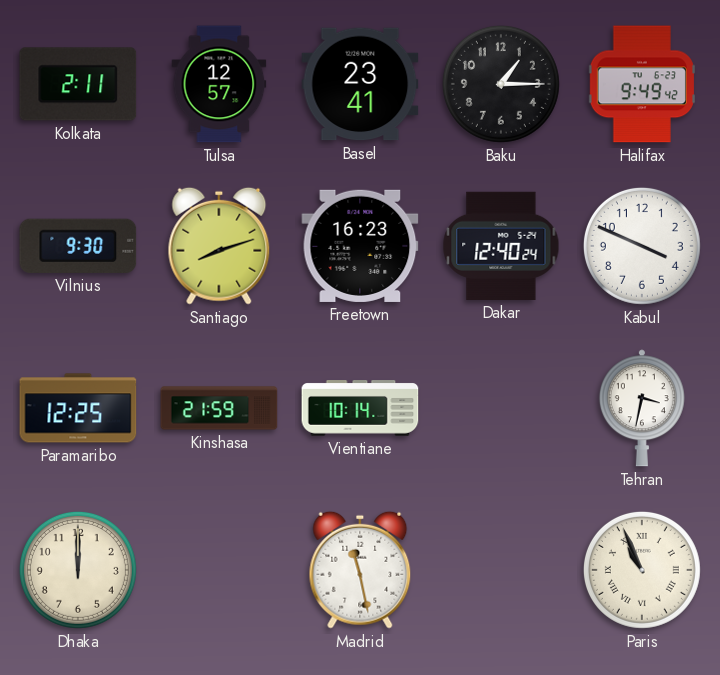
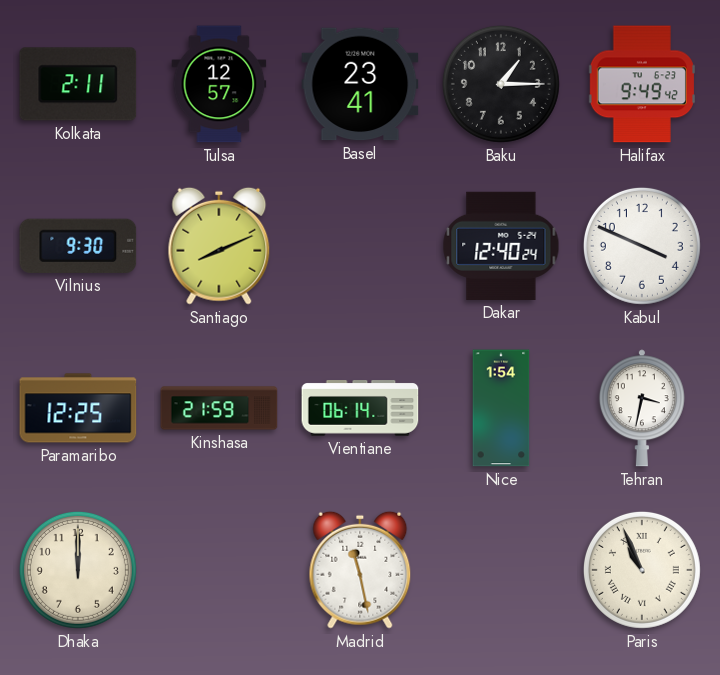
Santiago: 8:12 -> 8:11
Freetown: 16:23 -> none
Vientiane: 10:14 -> 06:14
Nice: none -> 1:54
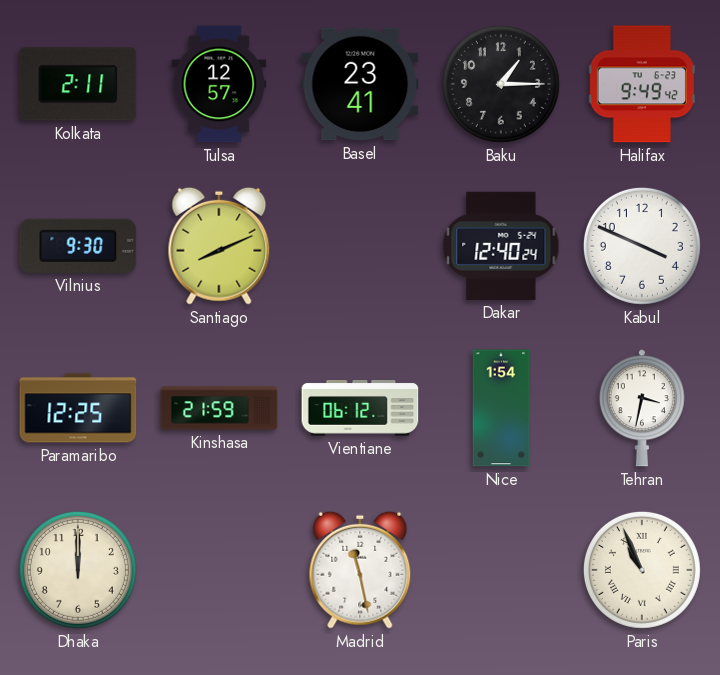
Vientiane: 06:14 -> 06:12
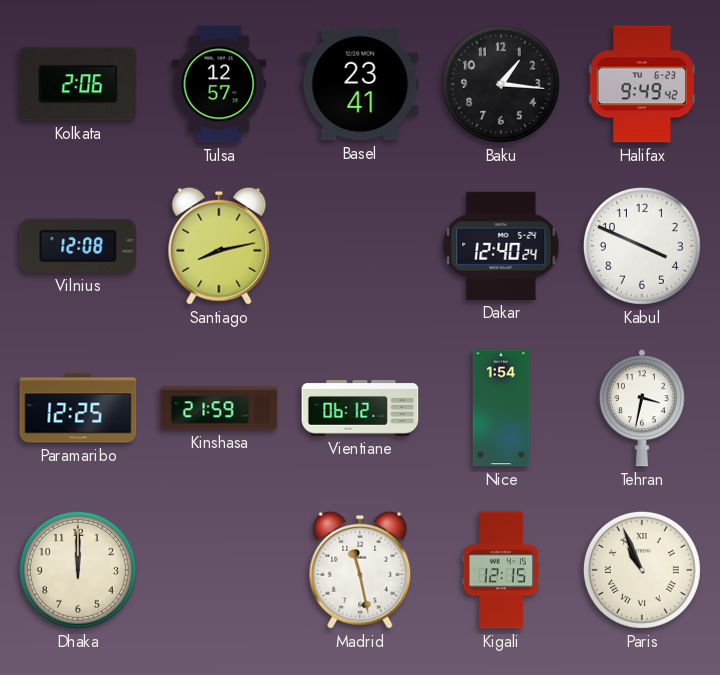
Kolkata: 2:11 -> 2:06
Baku: 1:15 -> 1:16
Vilnius: 9:30 -> 12:08
Santiago: 8:11 -> 8:13
Kigali: none -> 12:15
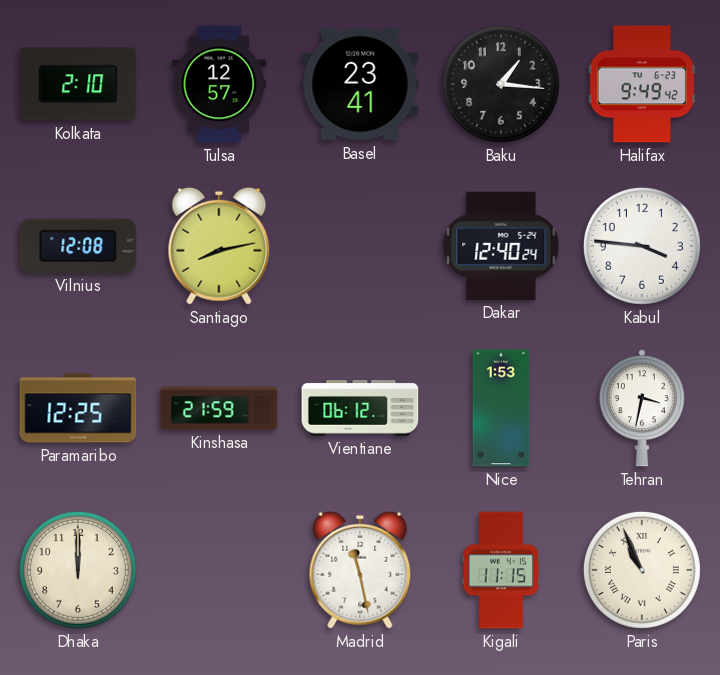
Kolkata: 2:06 -> 2:10
Kabul: 3:49 -> 3:46
Nice: 1:54 -> 1:53
Kigali: 12:15 -> 11:15
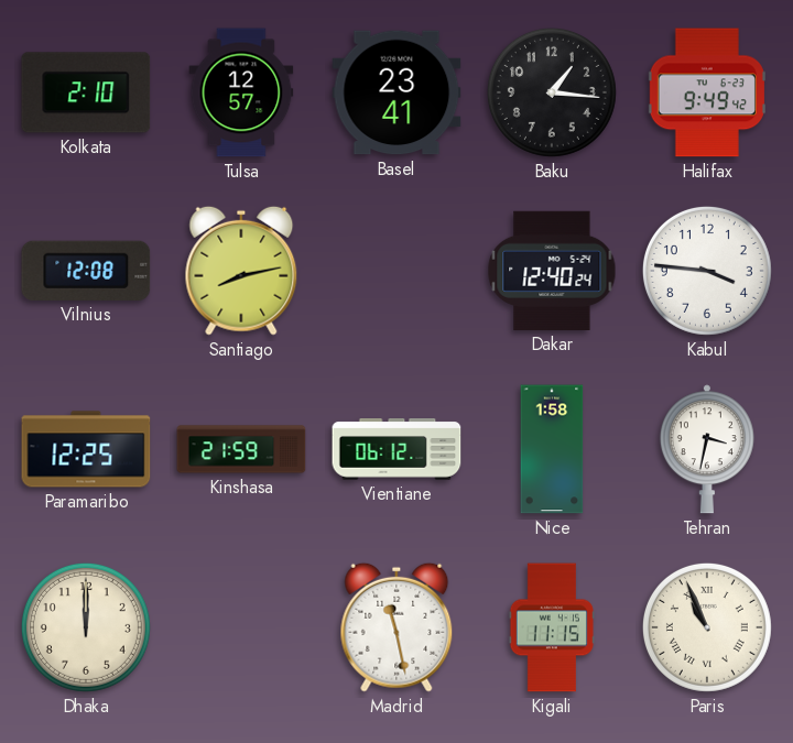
Nice: 1:53 -> 1:58
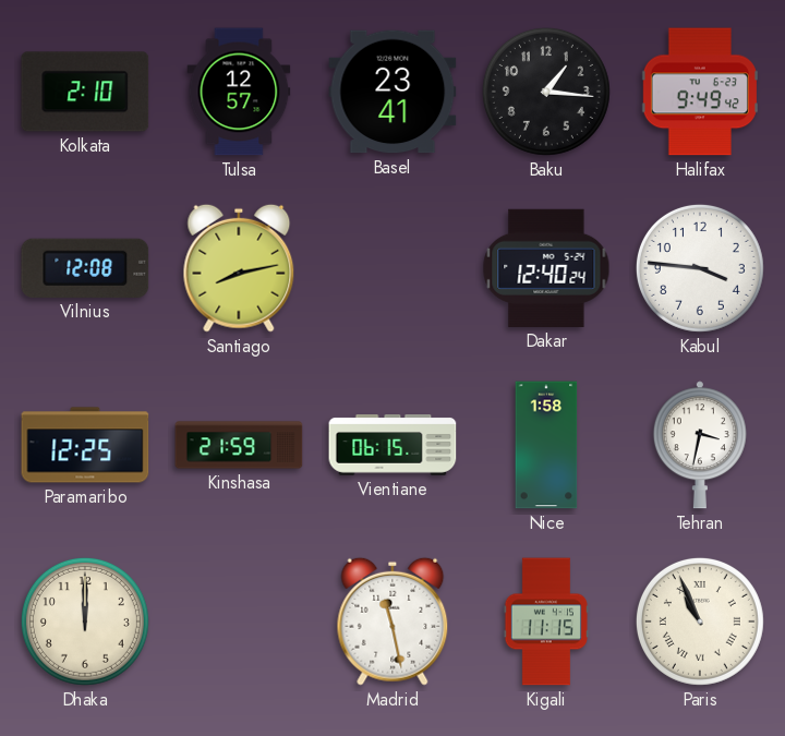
Vientiane: 06:12 -> 06:15
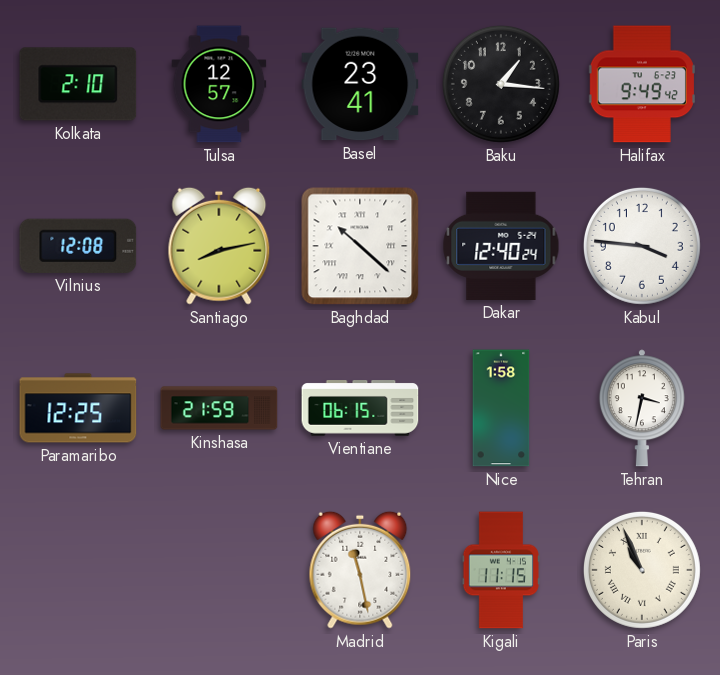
Baghdad: none -> 10:22
Dhaka: 12:00 -> none
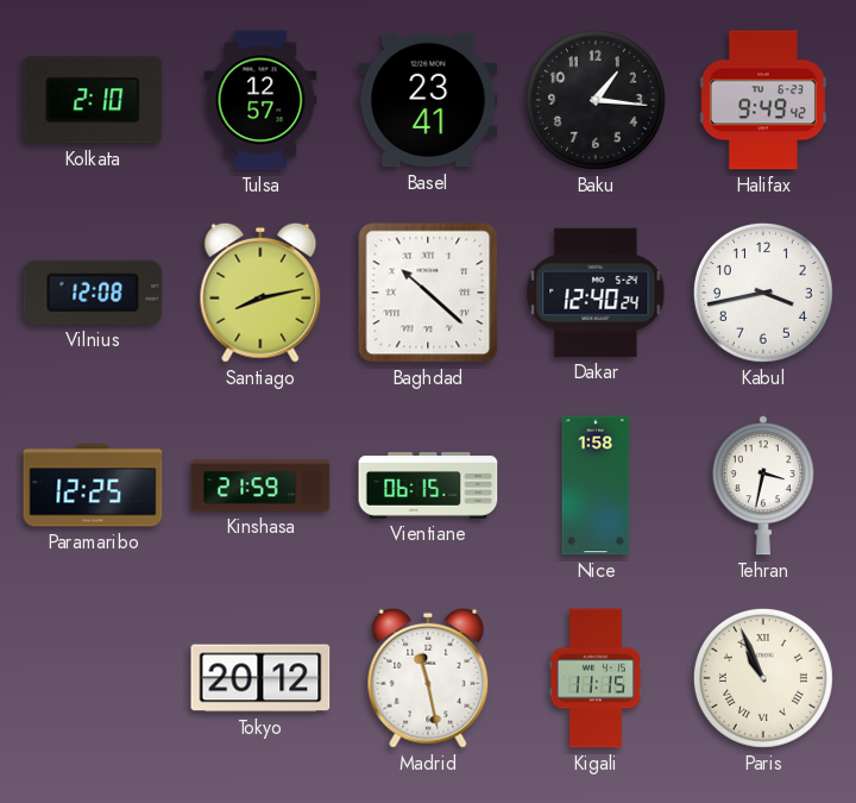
Kabul: 3:46 -> 3:43
Tokyo: none -> 20:12
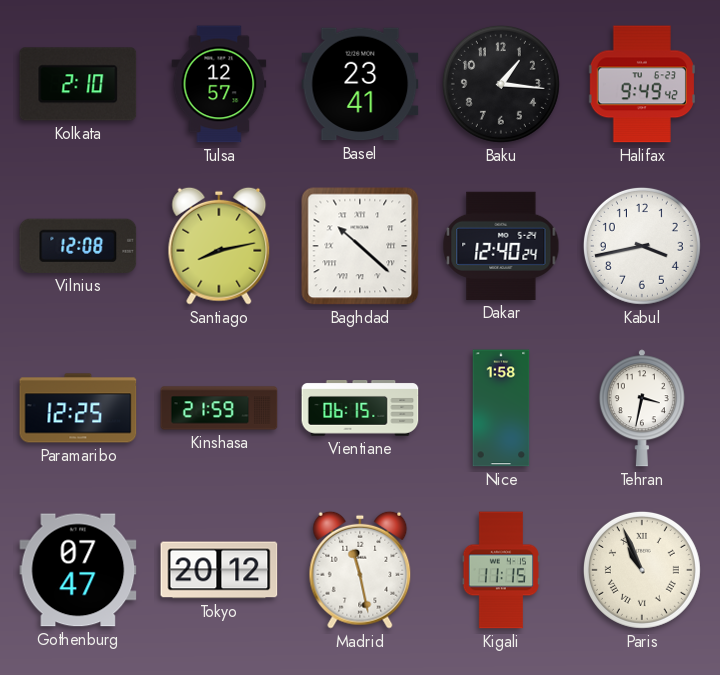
Gothenburg: none -> 07:47
